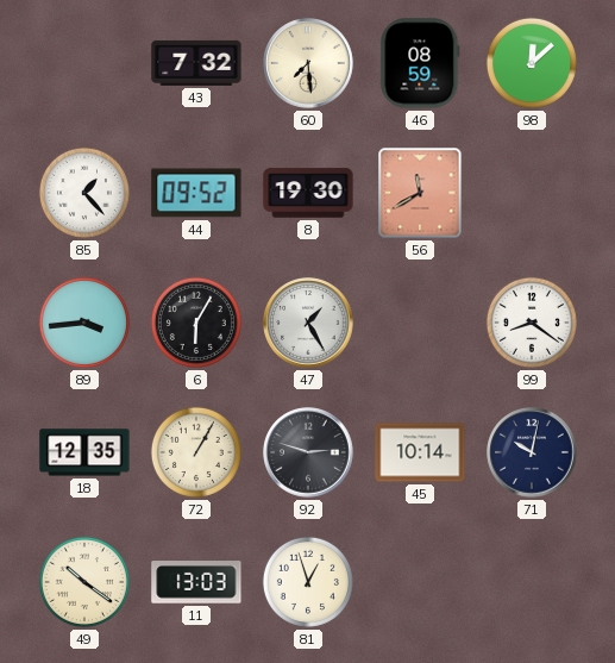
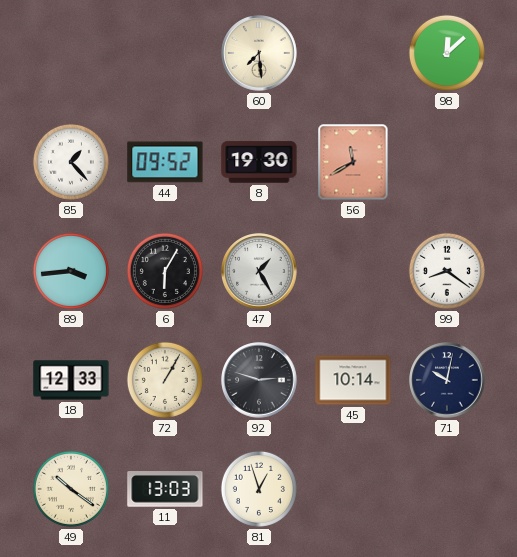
43: 7:32 -> none
46: 08:59 -> none
18: 12:35 -> 12:33
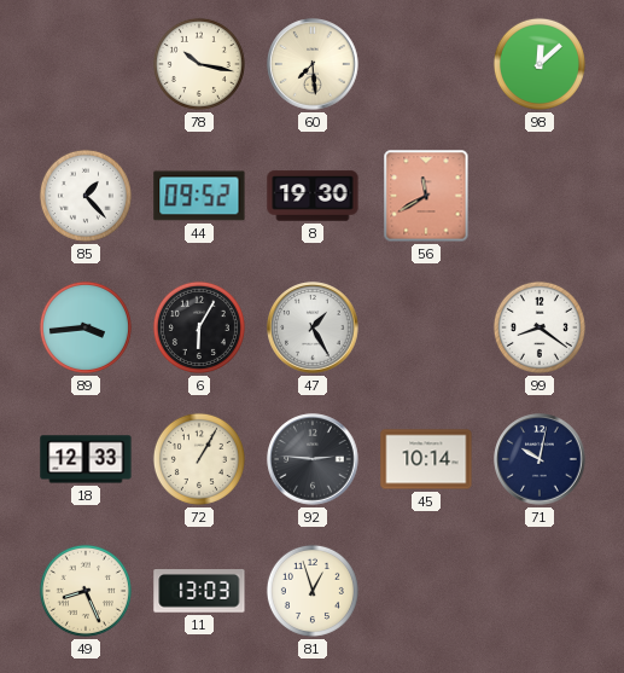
78: none -> 10:17
92: 2:48 -> 2:46
49: 10:21 -> 8:26
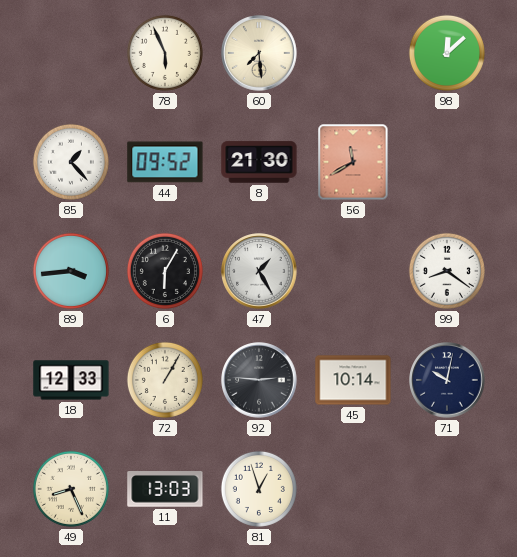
78: 10:17 -> 5:56
8: 19:30 -> 21:30
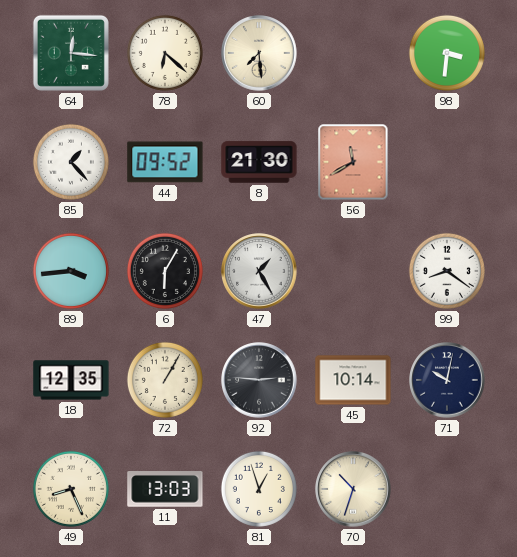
64: none -> 12:16
78: 5:56 -> 6:22
98: 12:08 -> 3:31
18: 12:33 -> 12:35
70: none -> 10:33
